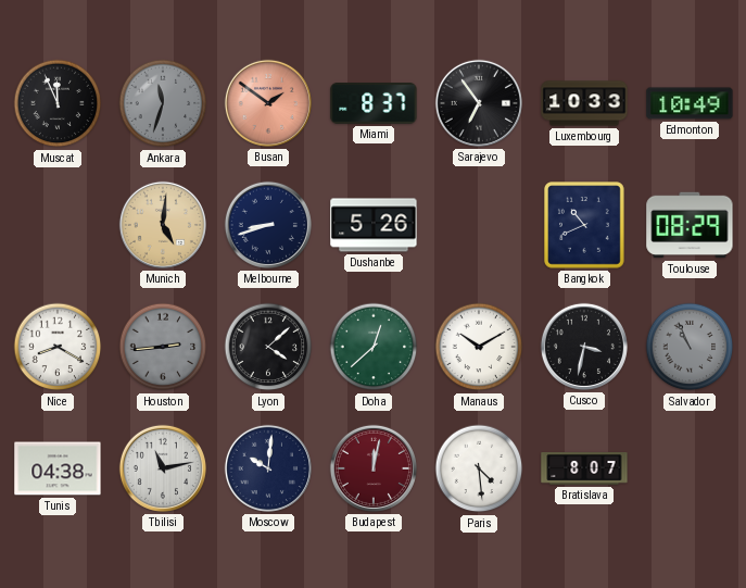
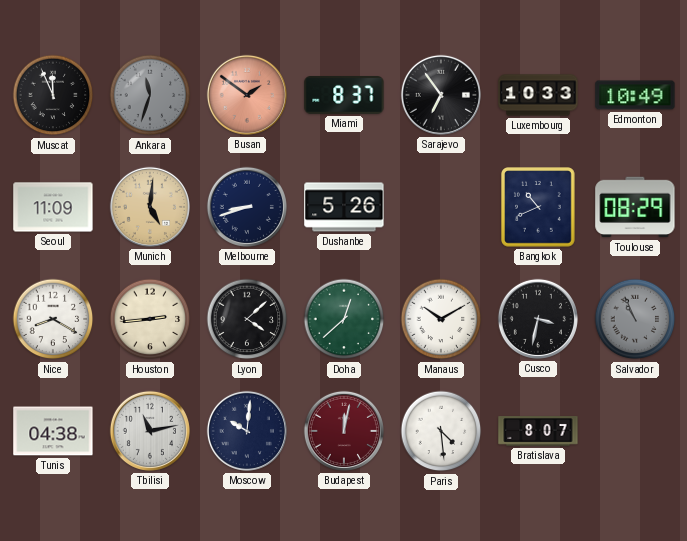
Seoul: none -> 11:09
Houston dial: grey -> cream
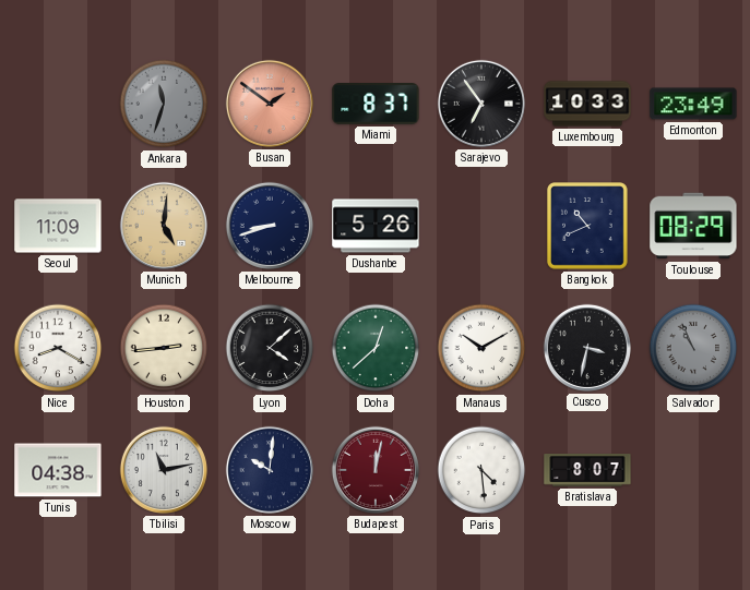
Muscat: 11:56 -> none
Edmonton: 10:49 -> 23:49
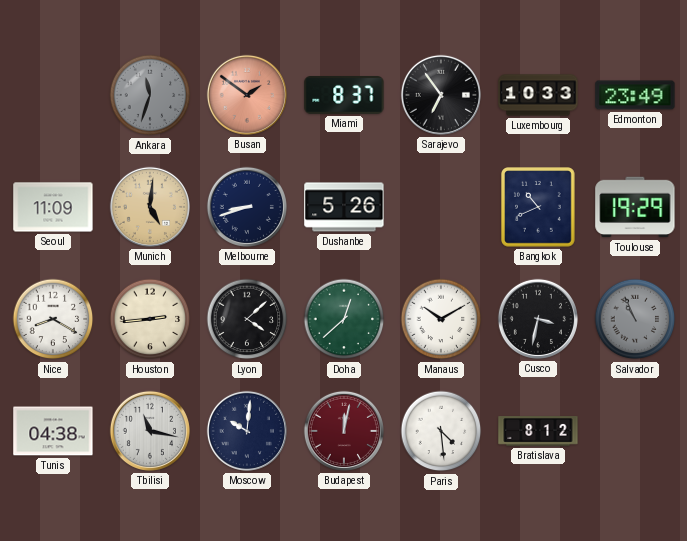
Toulouse: 08:29 -> 19:29
Tbilisi: 11:13 -> 11:17
Bratislava: 8:07 -> 8:12
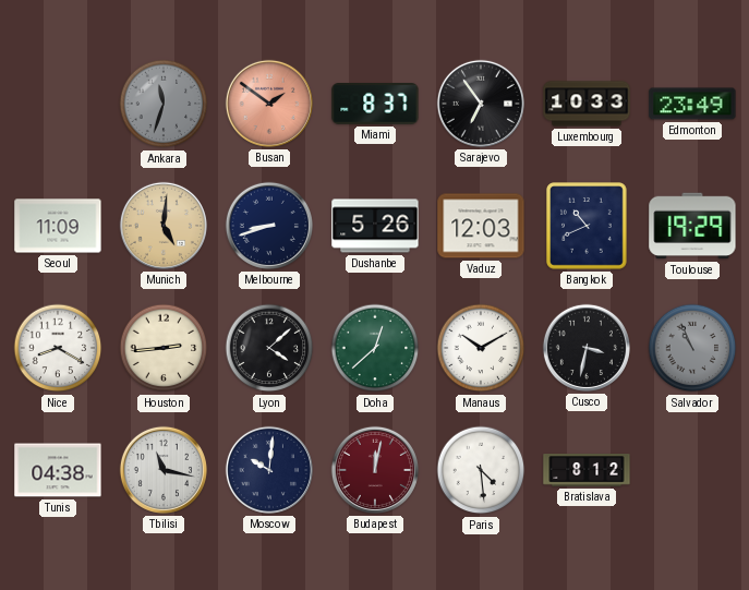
Vaduz: none -> 12:03
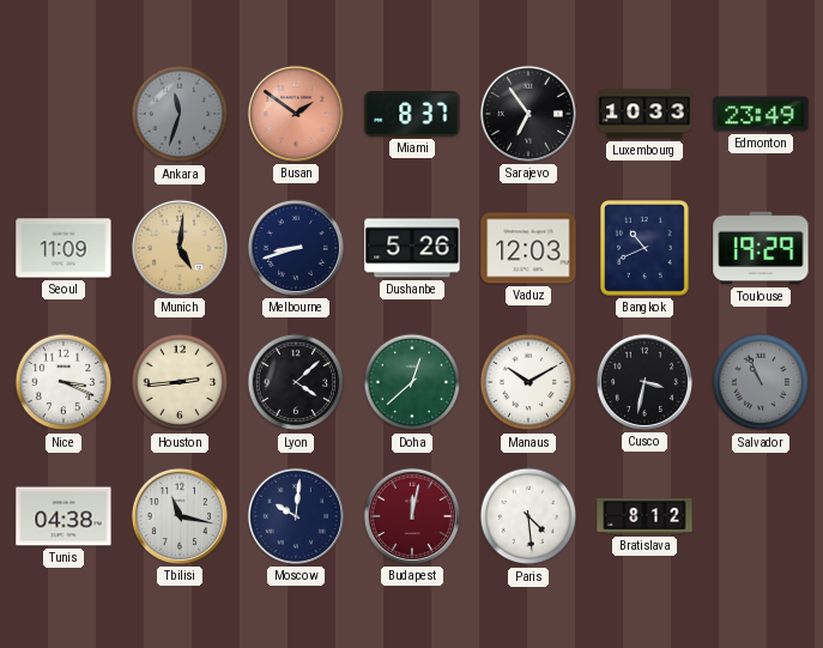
Nice: 8:20 -> 3:19
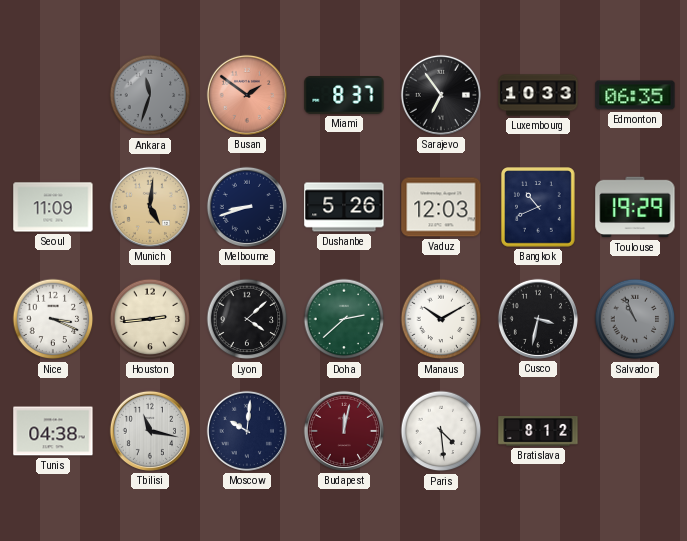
Edmonton: 23:49 -> 06:35
Doha: 12:38 -> 2:38
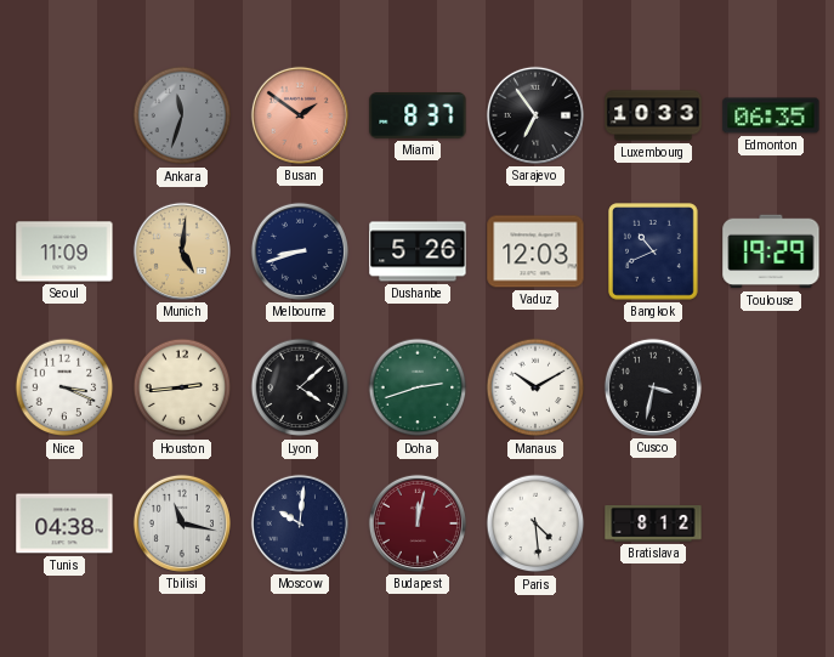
Doha: 2:38 -> 2:42
Salvador: 10:56 -> none
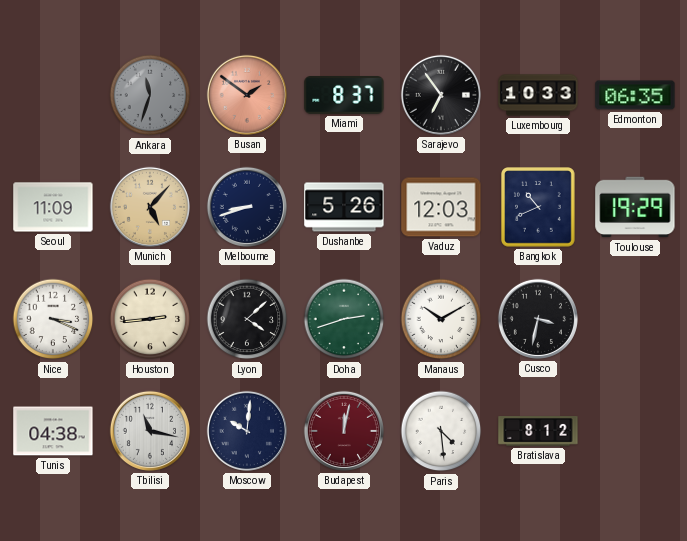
Munich: 5:01 -> 5:07
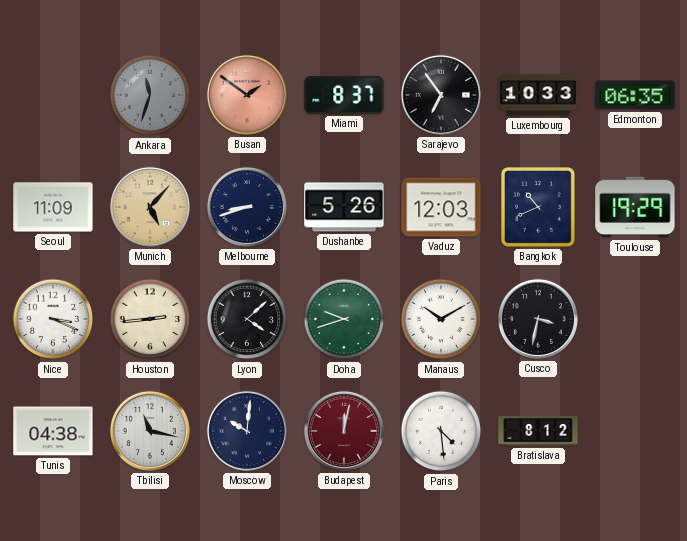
Doha: 2:42 -> 9:42
